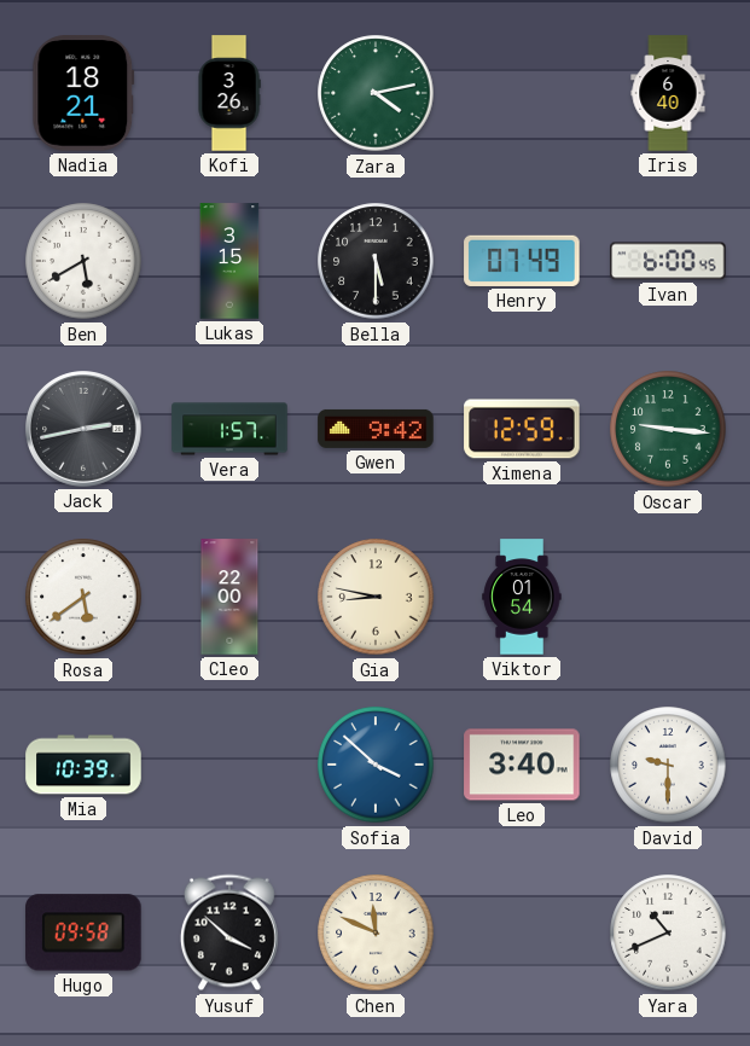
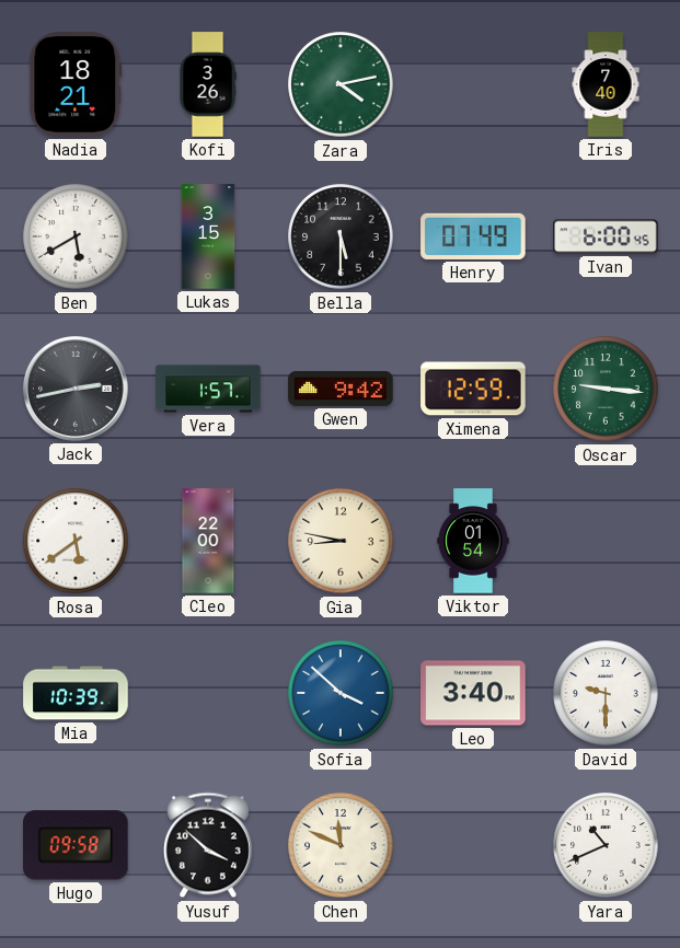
Iris: 6:40 -> 7:40
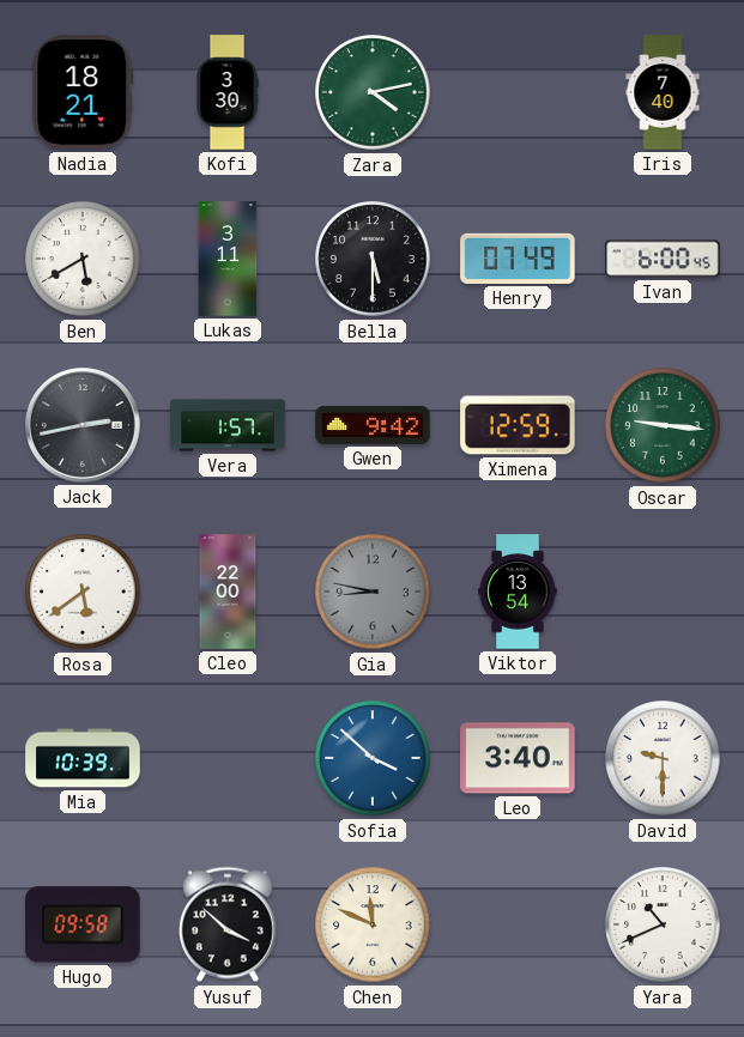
Kofi: 3:26 -> 3:30
Lukas: 3:15 -> 3:11
Gia dial: cream -> grey
Viktor: 01:54 -> 13:54
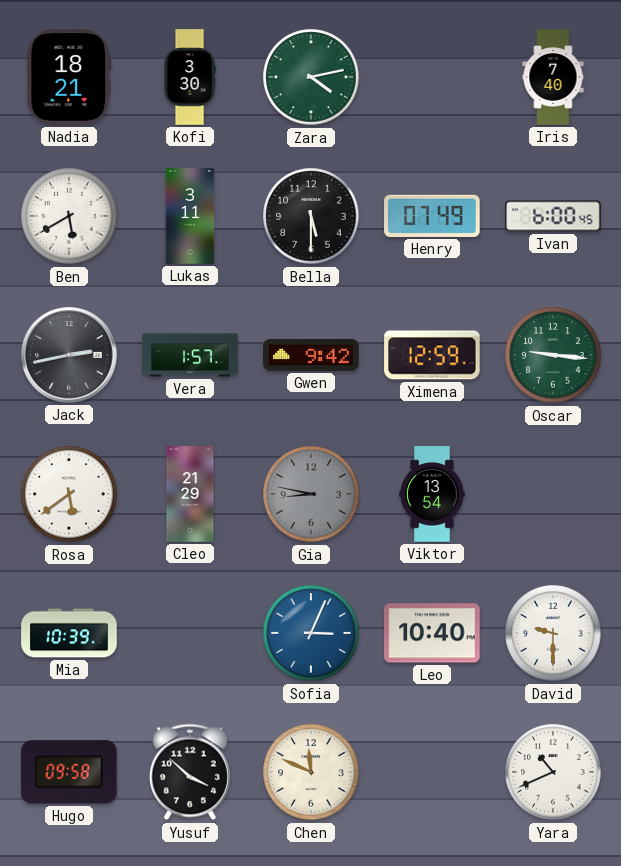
Cleo: 22:00 -> 21:29
Sofia: 3:52 -> 3:04
Leo: 3:40 -> 10:40
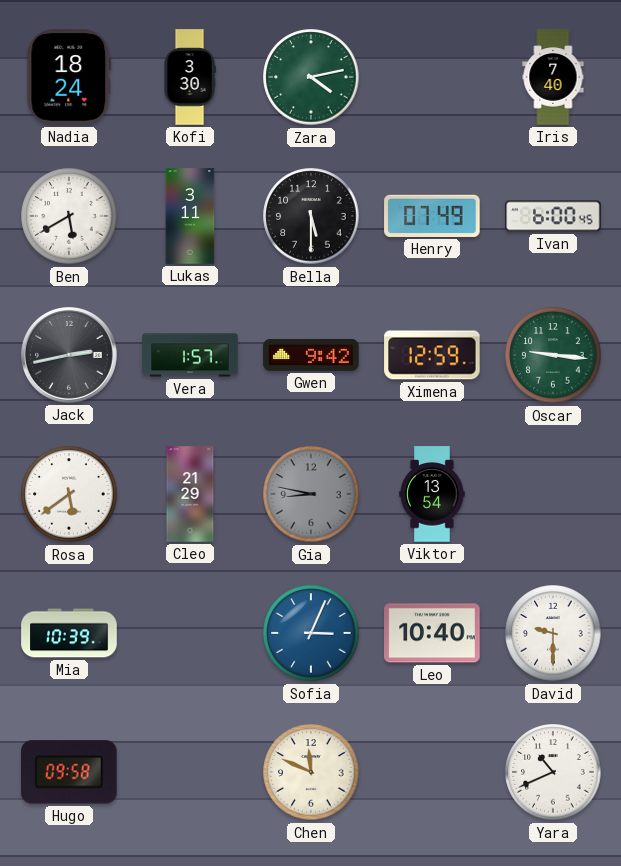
Nadia: 18:21 -> 18:24
Yusuf: 3:52 -> none
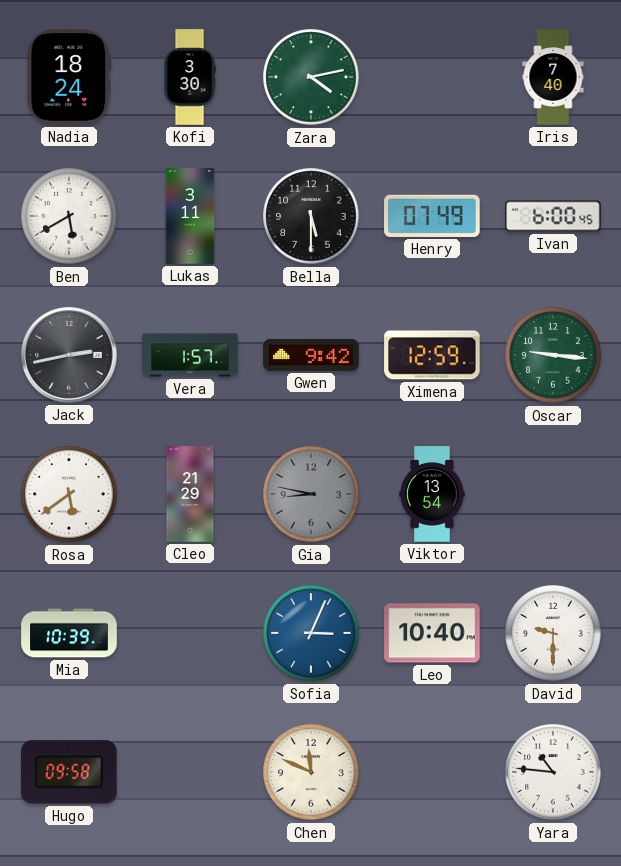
Yara: 10:41 -> 10:46
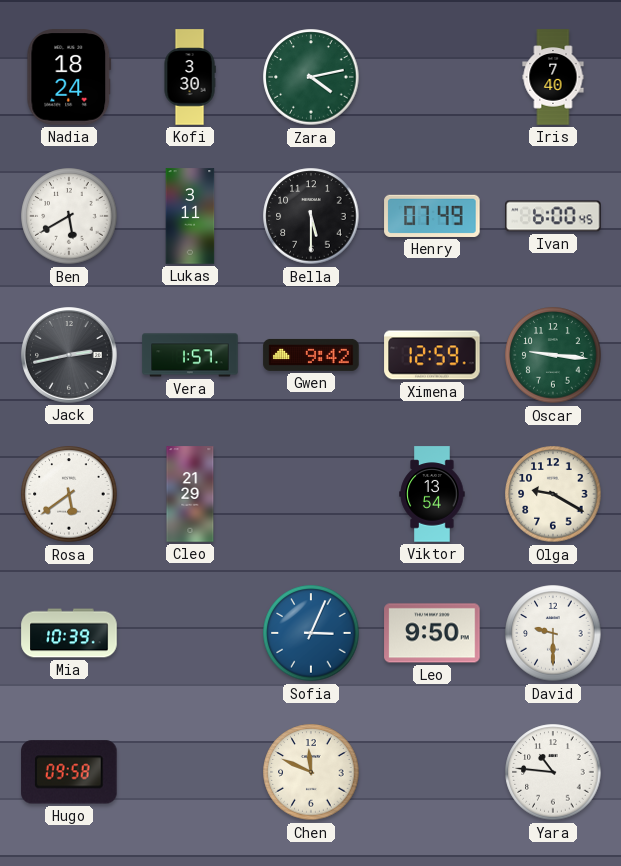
Gia: 8:47 -> none
Olga: none -> 9:20
Leo: 10:40 -> 9:50
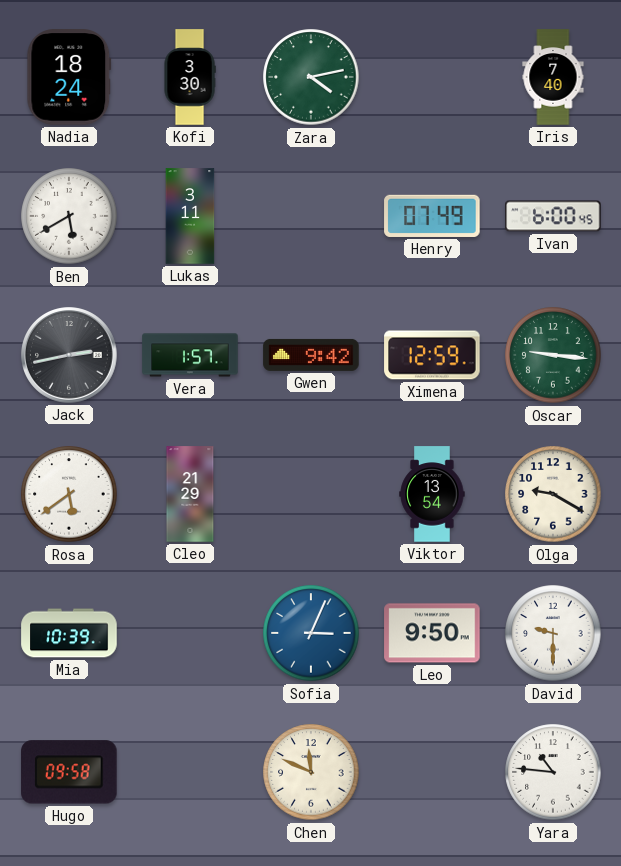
Bella: 5:30 -> none
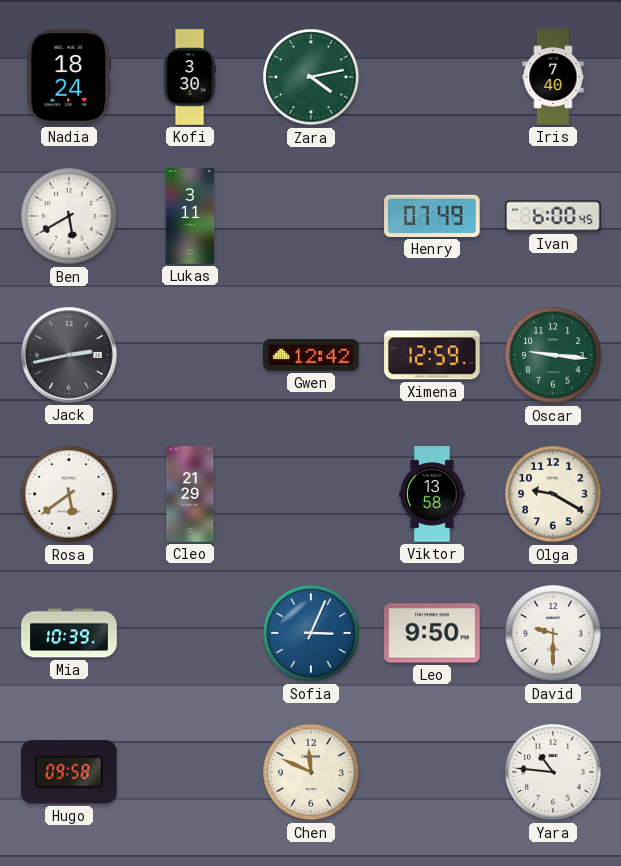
Vera: 1:57 -> none
Gwen: 9:42 -> 12:42
Viktor: 13:54 -> 13:58
